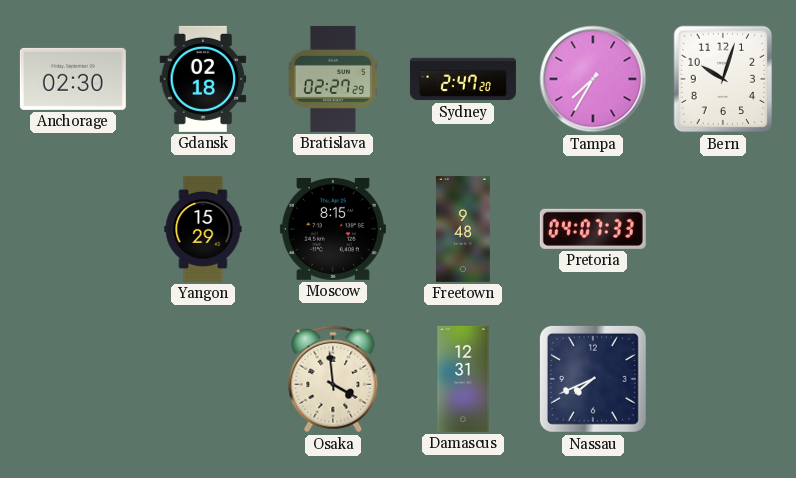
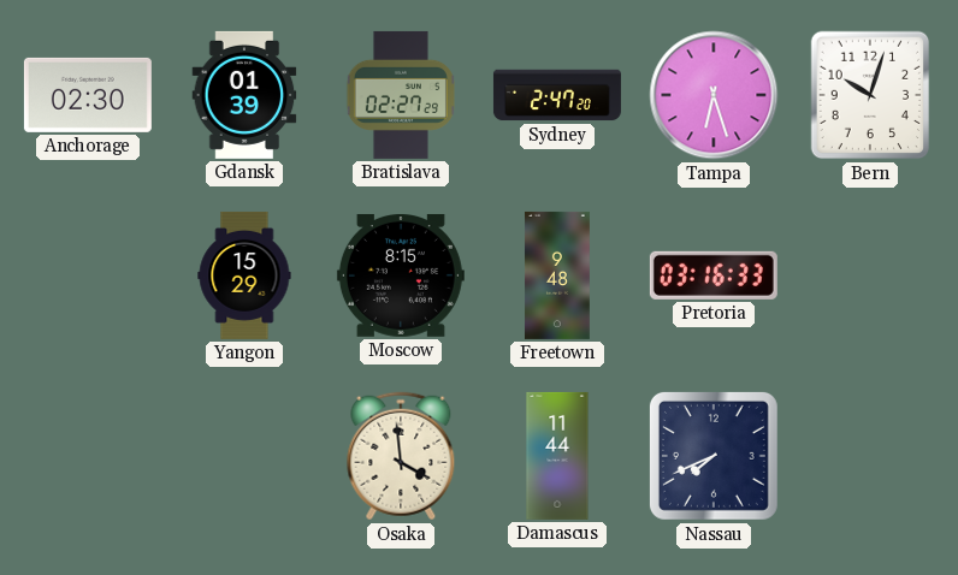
Gdansk: 02:18 -> 01:39
Tampa: 7:35 -> 6:27
Pretoria: 04:07 -> 03:16
Damascus: 12:31 -> 11:44
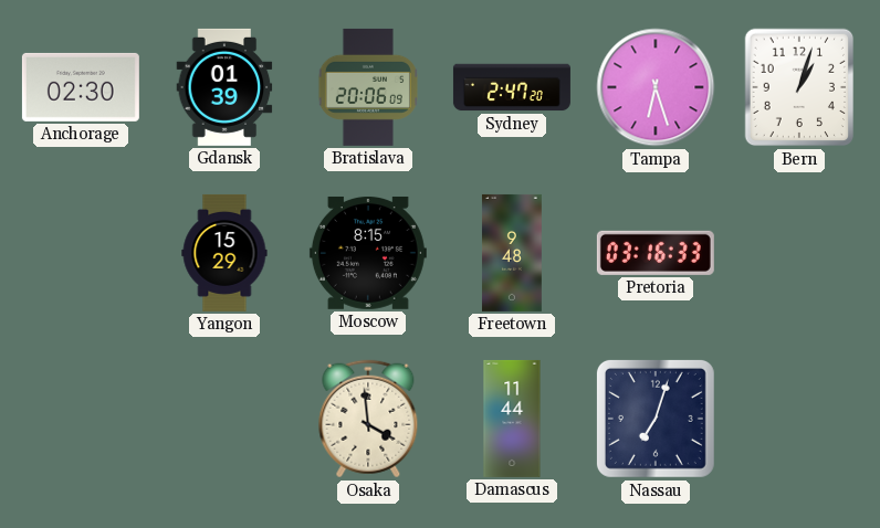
Bratislava: 02:27 -> 20:06
Bern: 10:03 -> 1:03
Nassau: 7:41 -> 7:03
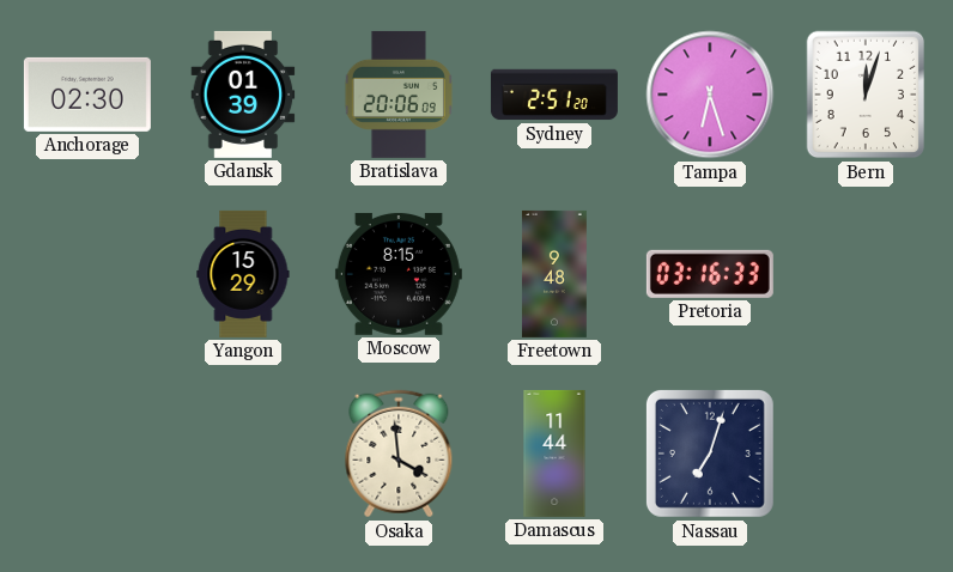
Sydney: 2:47 -> 2:51
Bern: 1:03 -> 12:03
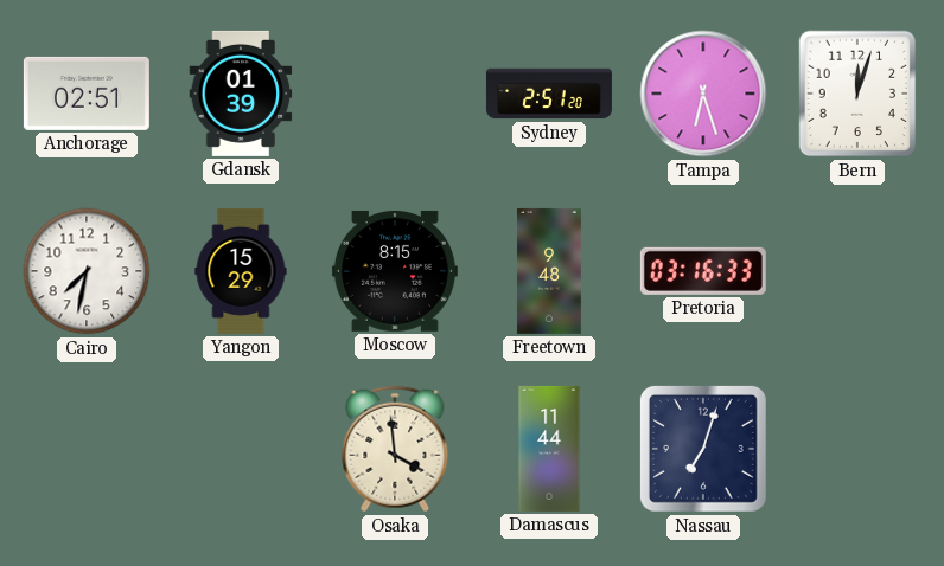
Anchorage: 02:30 -> 02:51
Bratislava: 20:06 -> none
Cairo: none -> 7:32
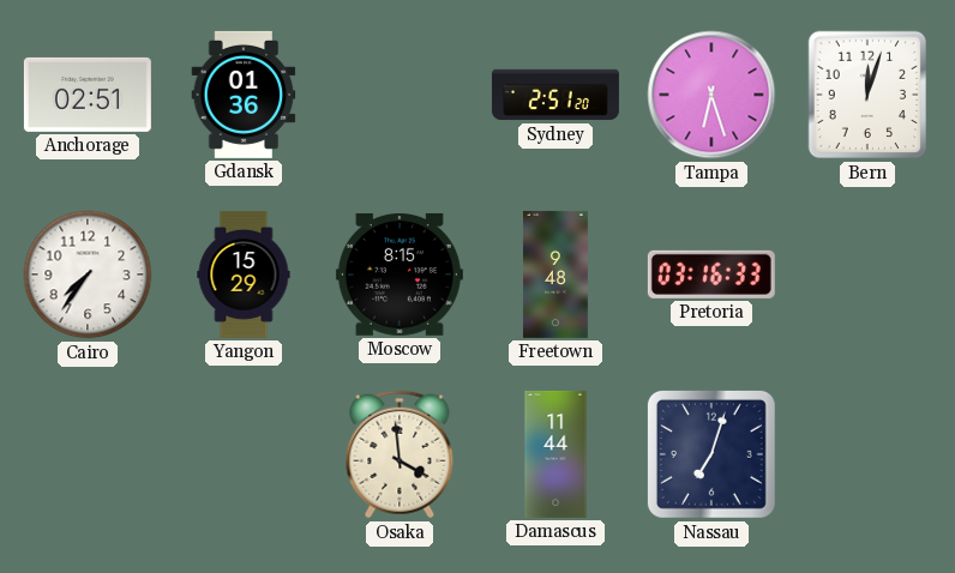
Gdansk: 01:39 -> 01:36
Cairo: 7:32 -> 7:36
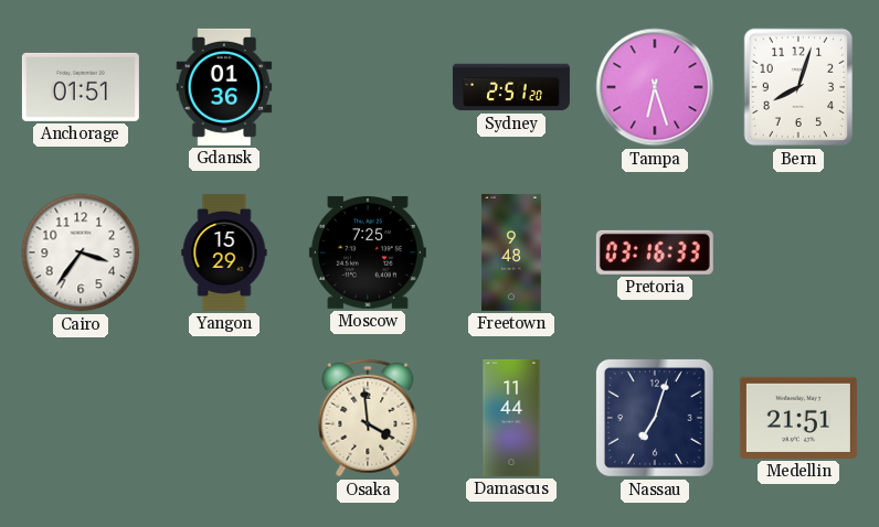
Anchorage: 02:51 -> 01:51
Bern: 12:03 -> 8:03
Cairo: 7:36 -> 3:36
Moscow: 8:15 -> 7:25
Medellin: none -> 21:51
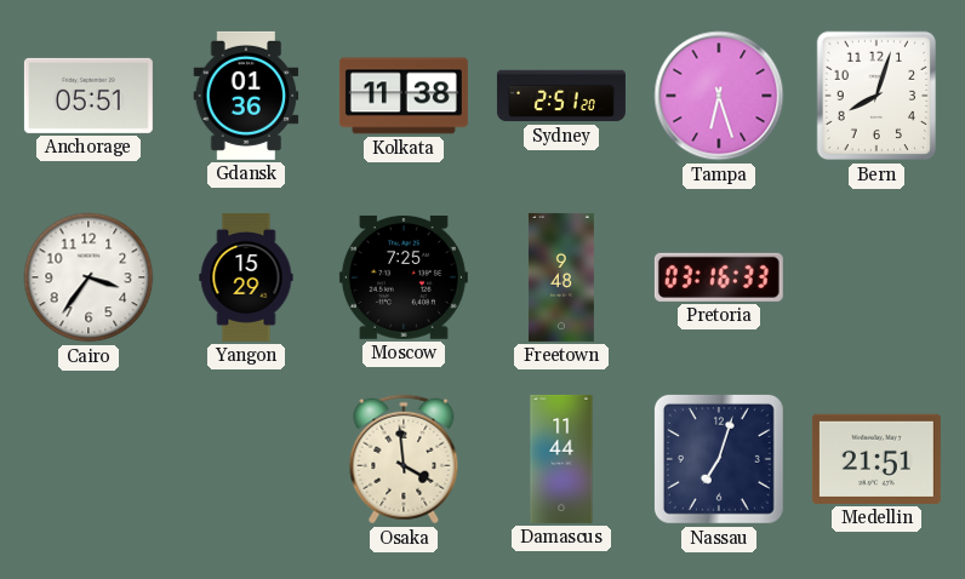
Anchorage: 01:51 -> 05:51
Kolkata: none -> 11:38
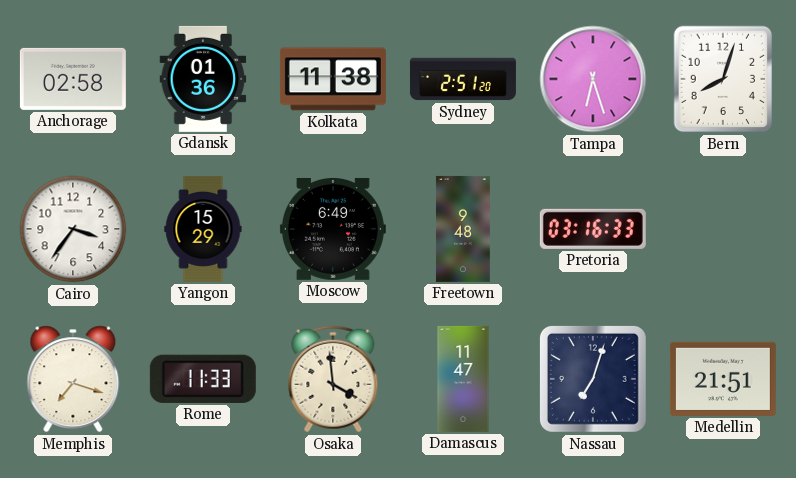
Anchorage: 05:51 -> 02:58
Moscow: 7:25 -> 6:49
Memphis: none -> 7:18
Rome: none -> 11:33
Damascus: 11:44 -> 11:47
